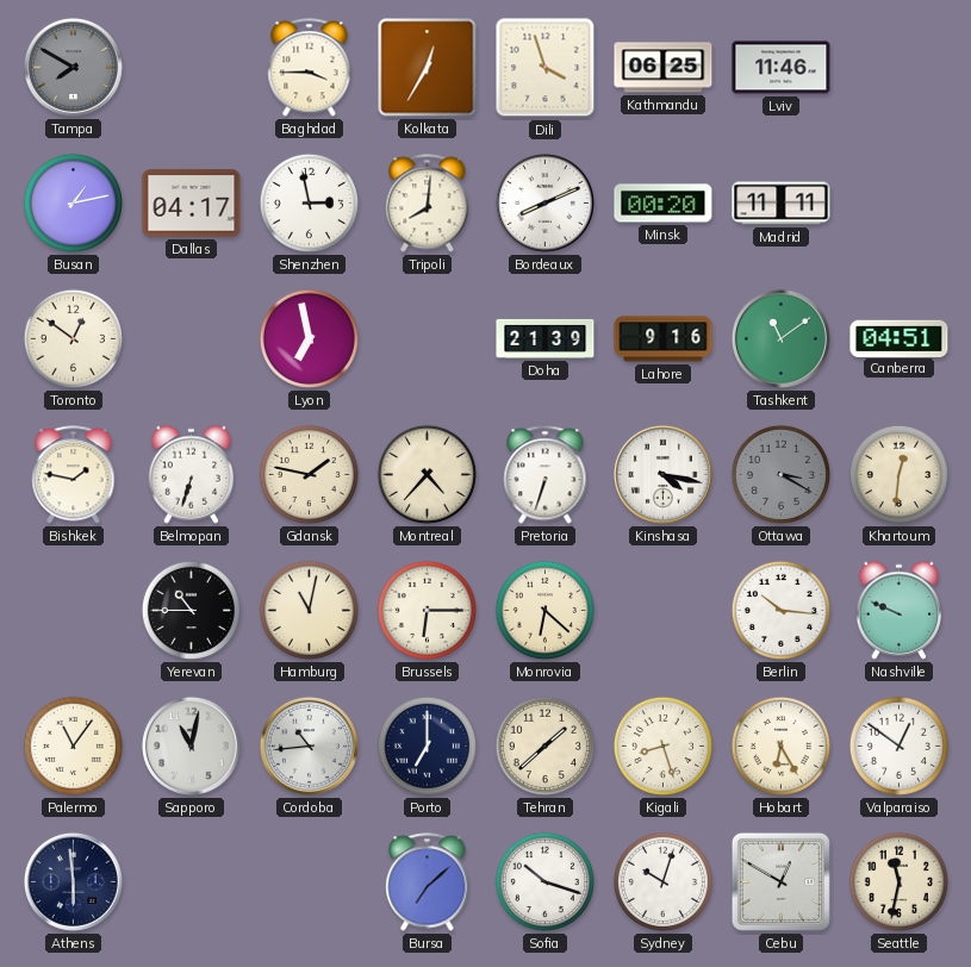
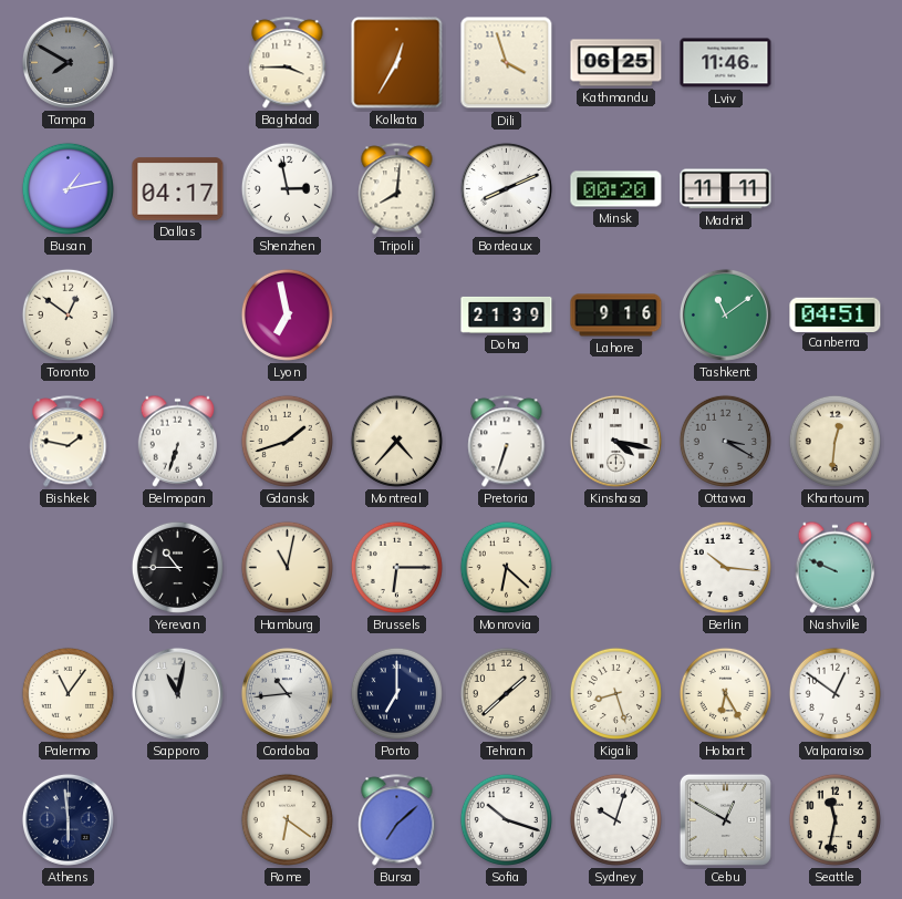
Gdansk: 1:47 -> 1:42
Rome: none -> 6:21
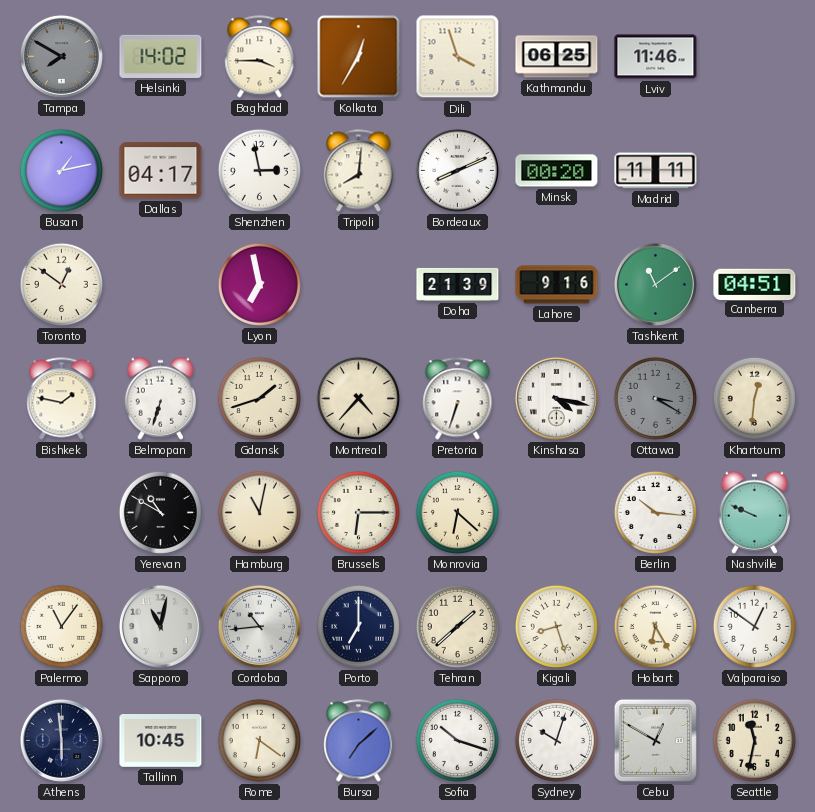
Helsinki: none -> 14:02
Yerevan: 10:45 -> 10:50
Tallinn: none -> 10:45
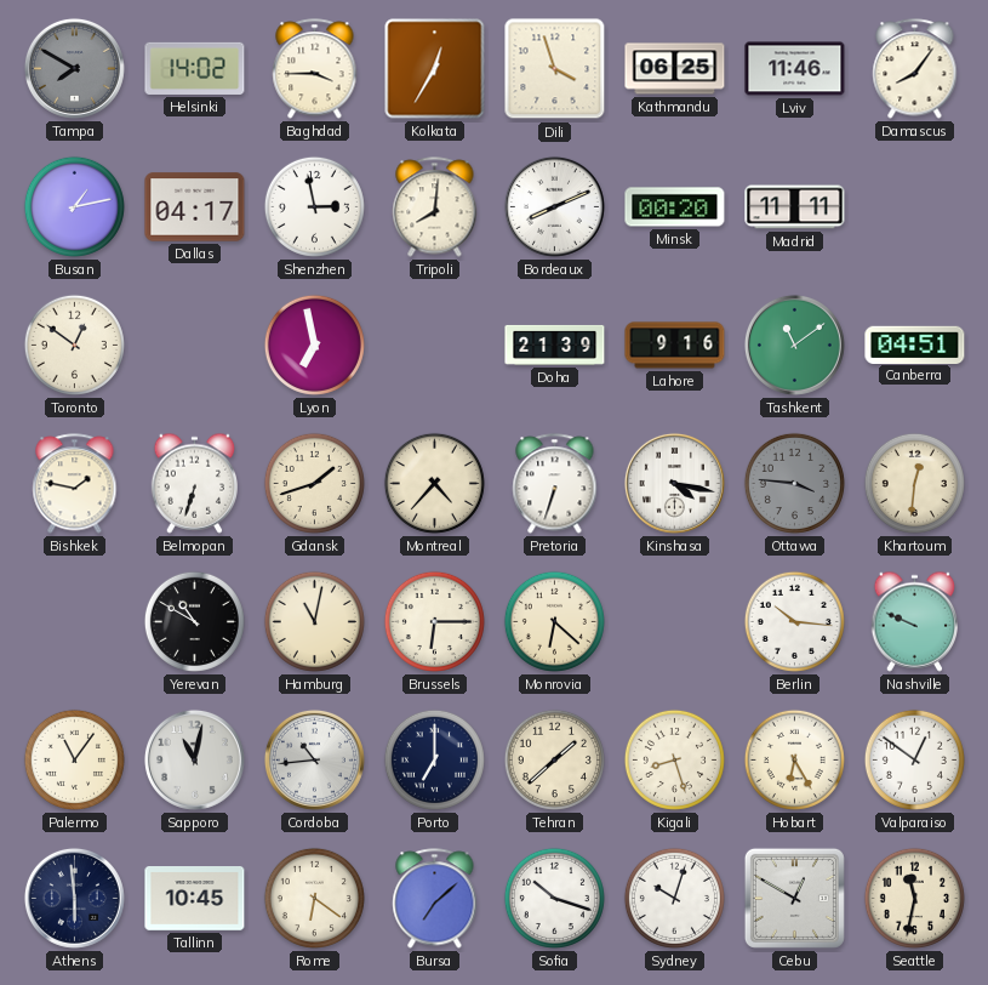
Damascus: none -> 8:06
Ottawa: 3:20 -> 3:46
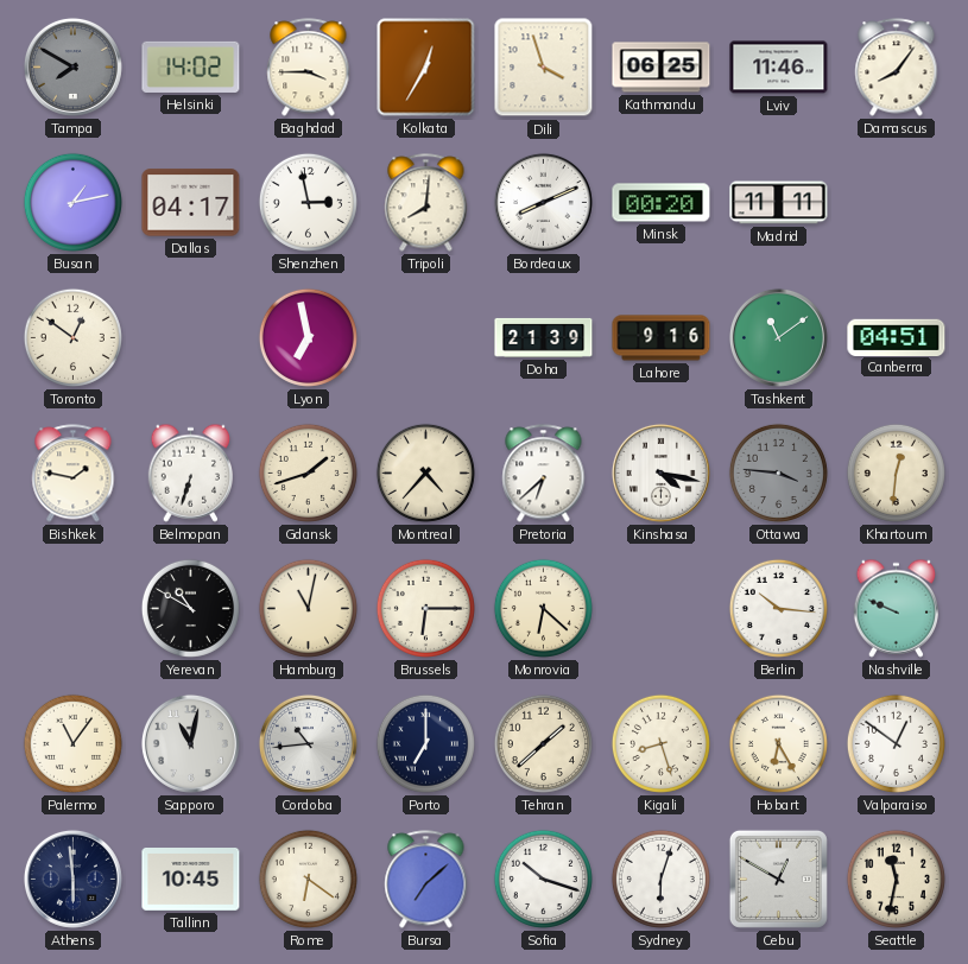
Pretoria: 6:33 -> 6:38
Sydney: 10:03 -> 6:03
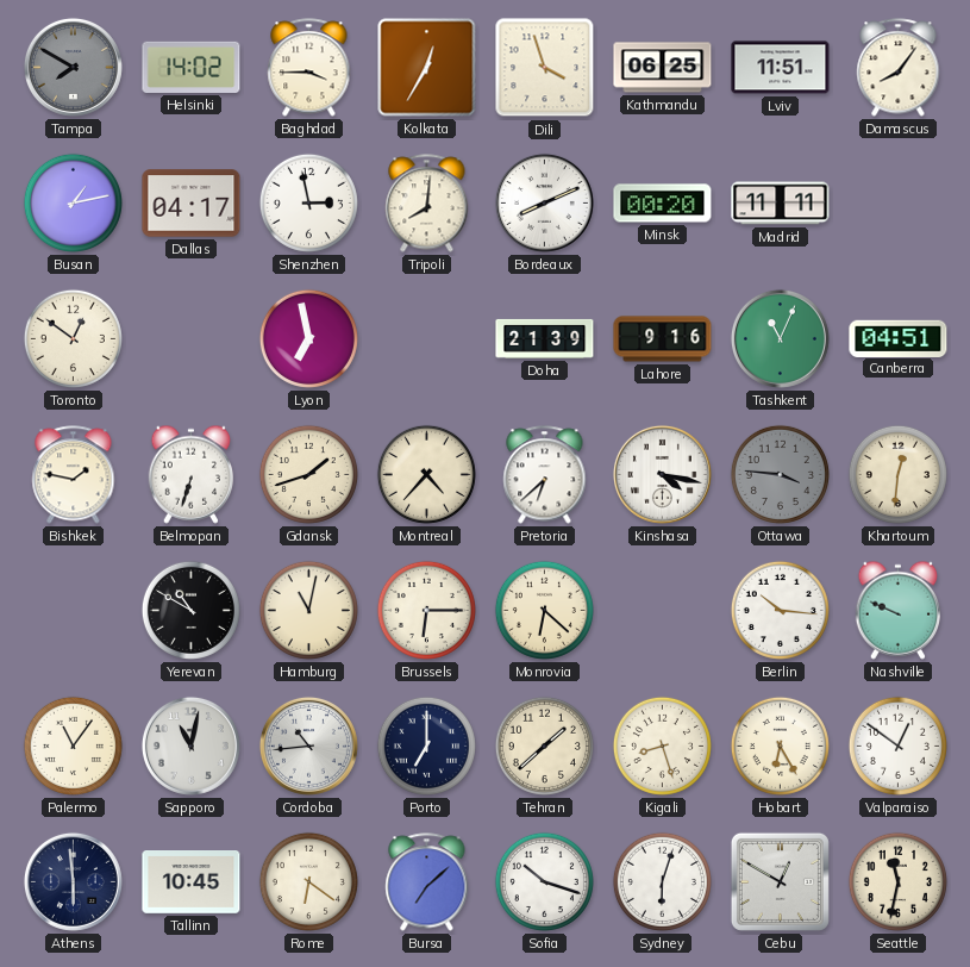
Lviv: 11:46 -> 11:51
Tashkent: 11:09 -> 11:04
